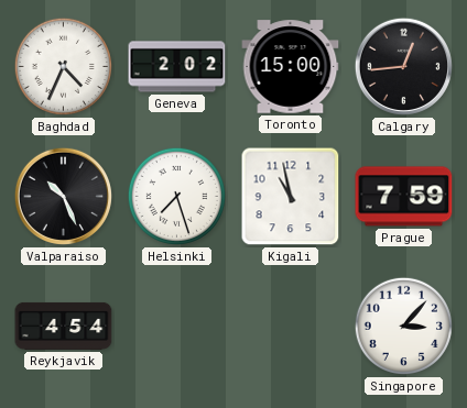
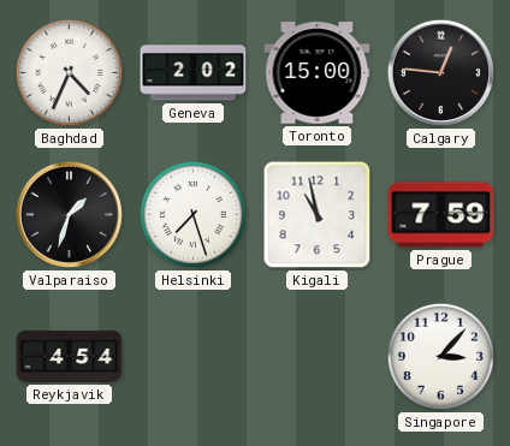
Calgary: 12:44 -> 12:46
Valparaiso: 10:26 -> 1:33
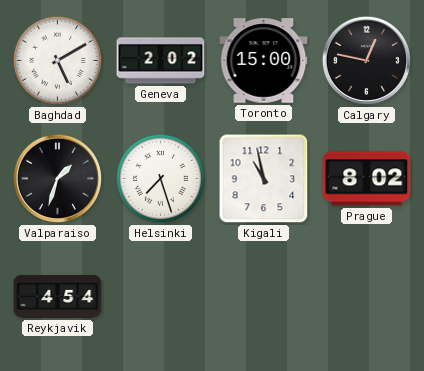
Baghdad: 4:34 -> 5:10
Calgary: 12:46 -> 12:47
Prague: 7:59 -> 8:02
Singapore: 3:07 -> none
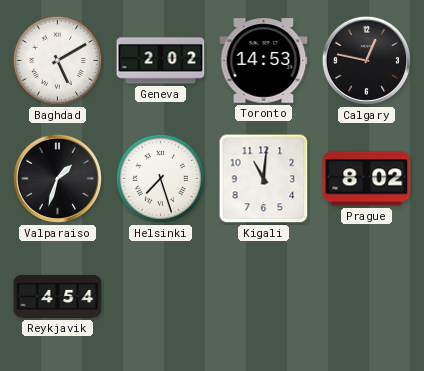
Toronto: 15:00 -> 14:53
Kigali: 10:58 -> 11:01
